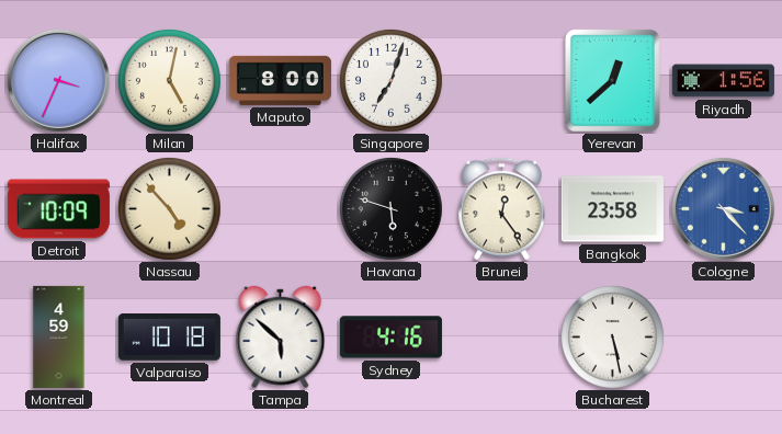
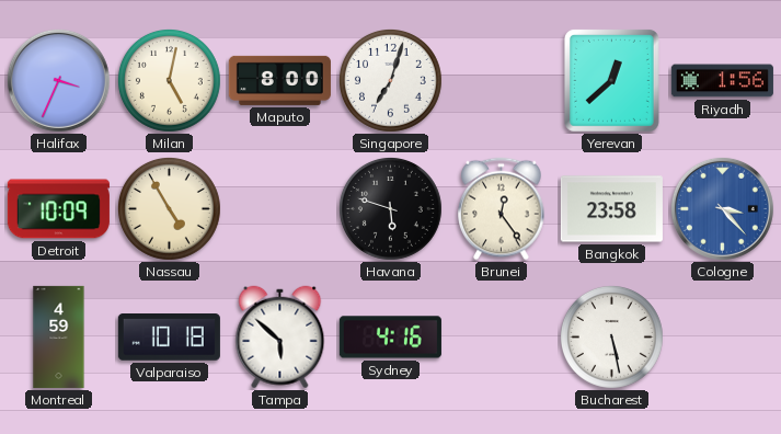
Nassau: 4:53 -> 4:55
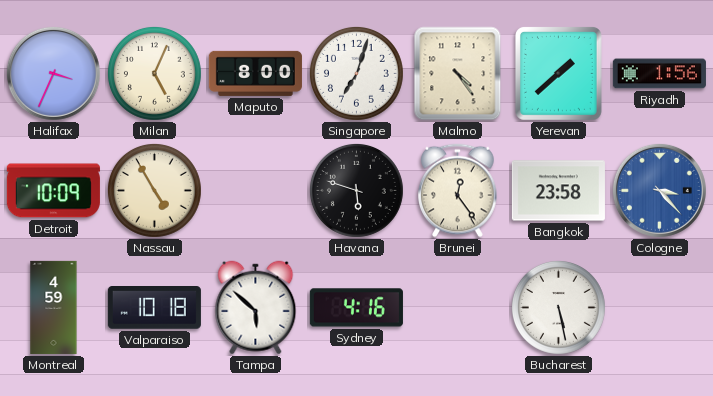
Milan: 5:02 -> 5:04
Malmo: none -> 4:24
Yerevan: 12:38 -> 1:38
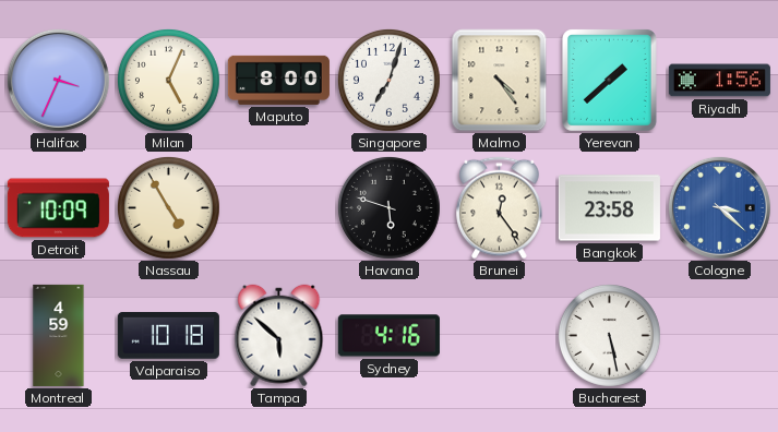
Cologne: 3:23 -> 3:22
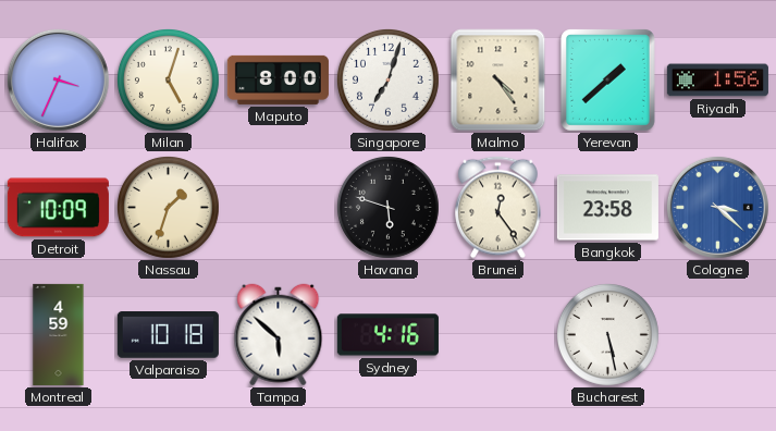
Milan: 5:04 -> 5:03
Nassau: 4:55 -> 1:33
